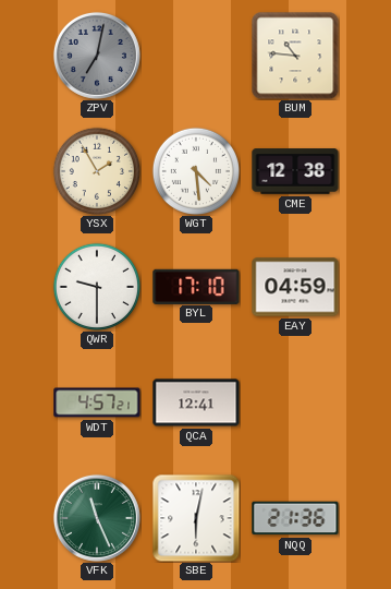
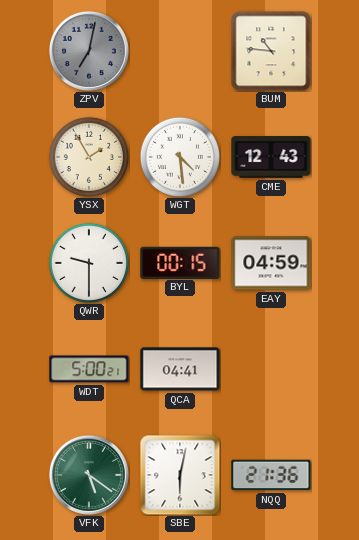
CME: 12:38 -> 12:43
BYL: 17:10 -> 00:15
WDT: 4:57 -> 5:00
QCA: 12:41 -> 04:41
VFK: 11:26 -> 5:21
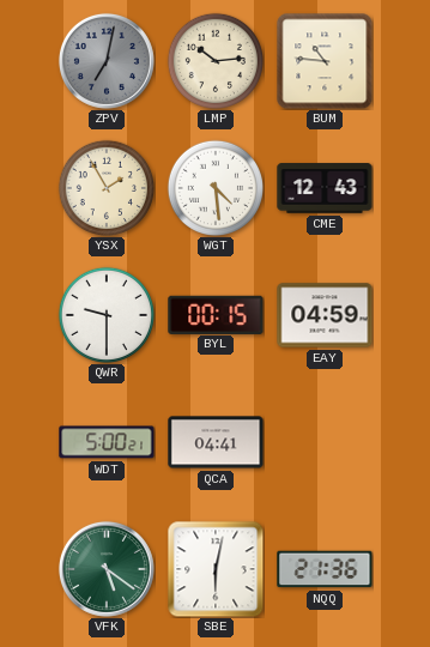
LMP: none -> 10:14
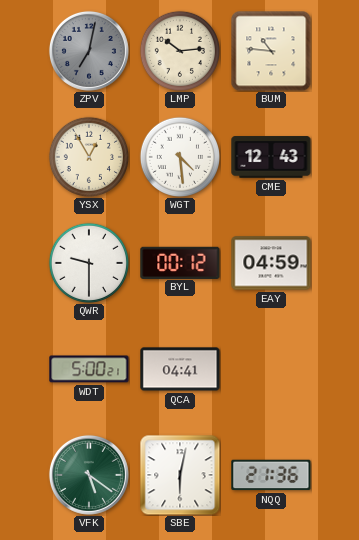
YSX: 1:55 -> 12:55
BYL: 00:15 -> 00:12
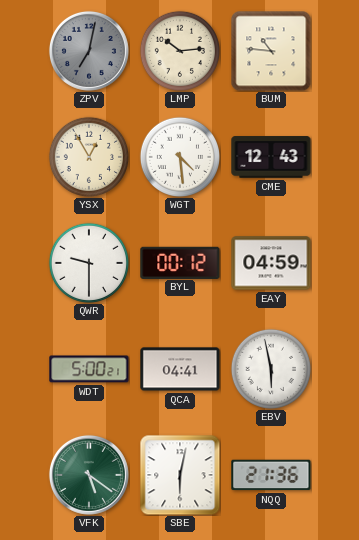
EBV: none -> 5:58
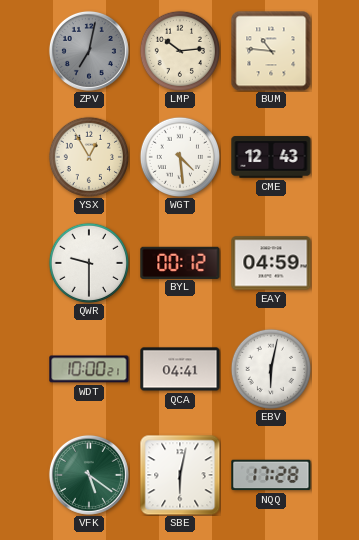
WDT: 5:00 -> 10:00
EBV: 5:58 -> 6:02
NQQ: 21:36 -> 17:28
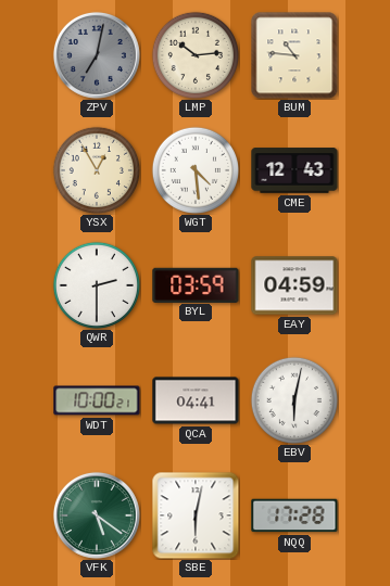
QWR: 9:30 -> 2:30
BYL: 00:12 -> 03:59
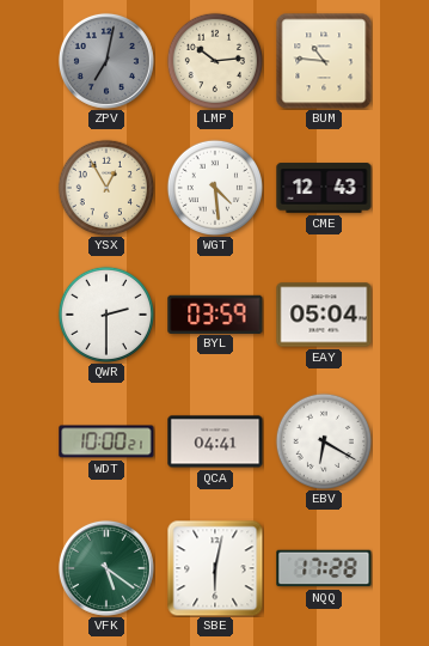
EAY: 04:59 -> 05:04
EBV: 6:02 -> 6:20
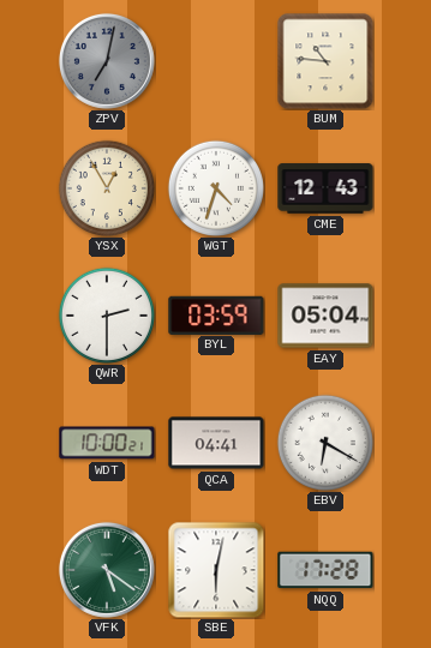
LMP: 10:14 -> none
WGT: 4:29 -> 4:33
